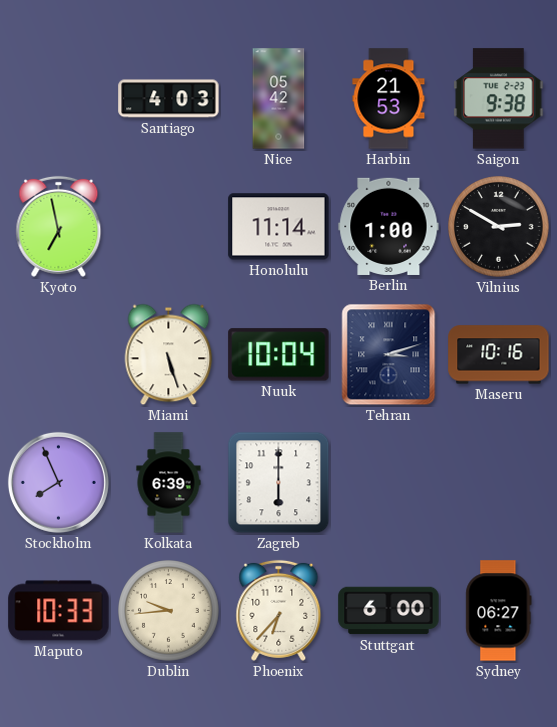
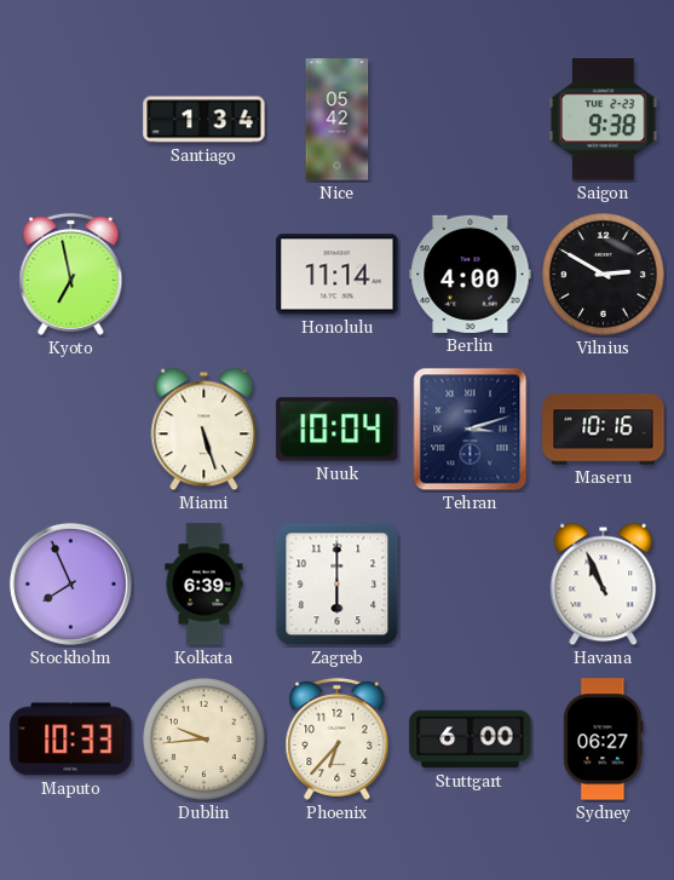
Santiago: 4:03 -> 1:34
Harbin: 21:53 -> none
Berlin: 1:00 -> 4:00
Havana: none -> 10:56
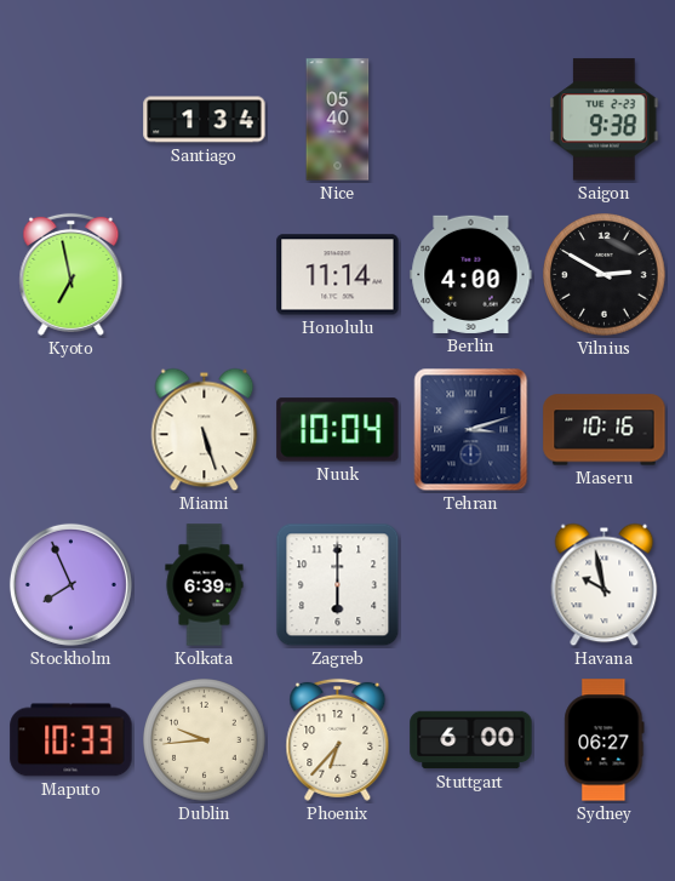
Nice: 05:42 -> 05:40
Havana: 10:56 -> 9:58
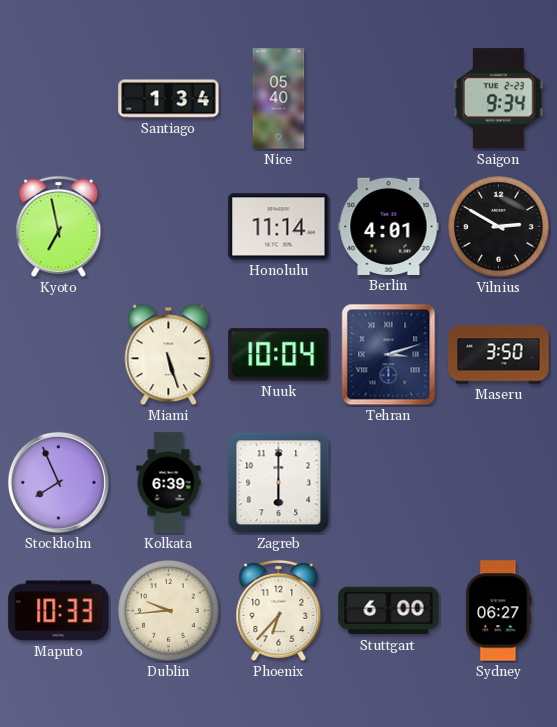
Saigon: 9:38 -> 9:34
Berlin: 4:00 -> 4:01
Maseru: 10:16 -> 3:50
Havana: 9:58 -> none
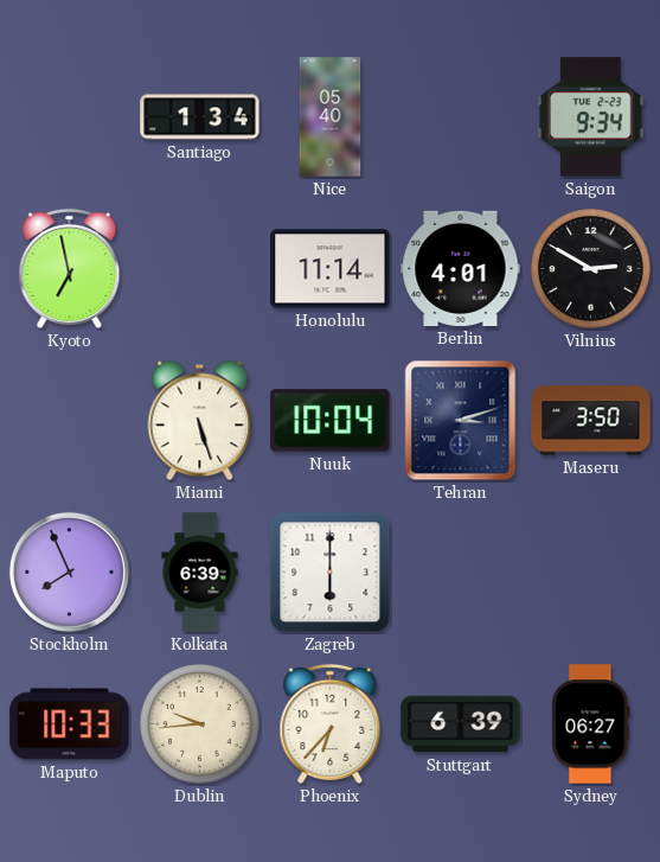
Stuttgart: 6:00 -> 6:39
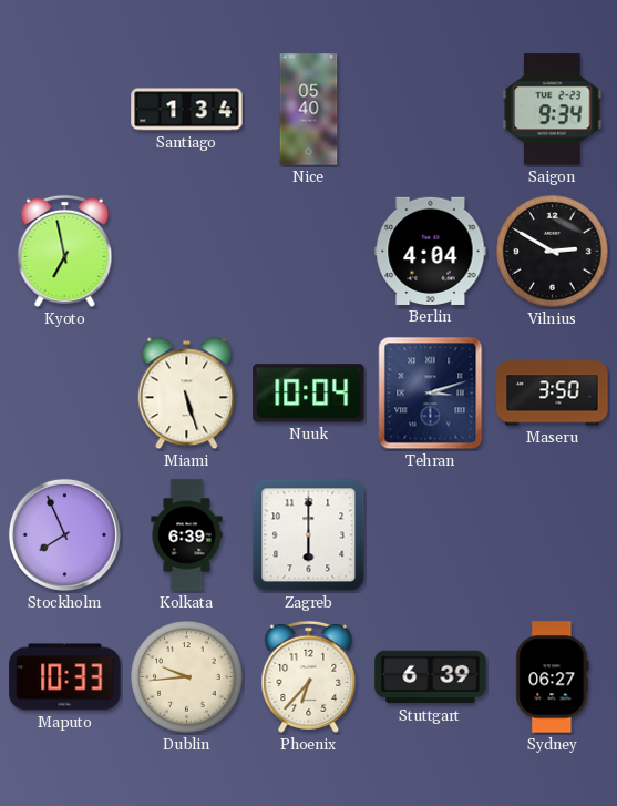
Honolulu: 11:14 -> none
Berlin: 4:01 -> 4:04
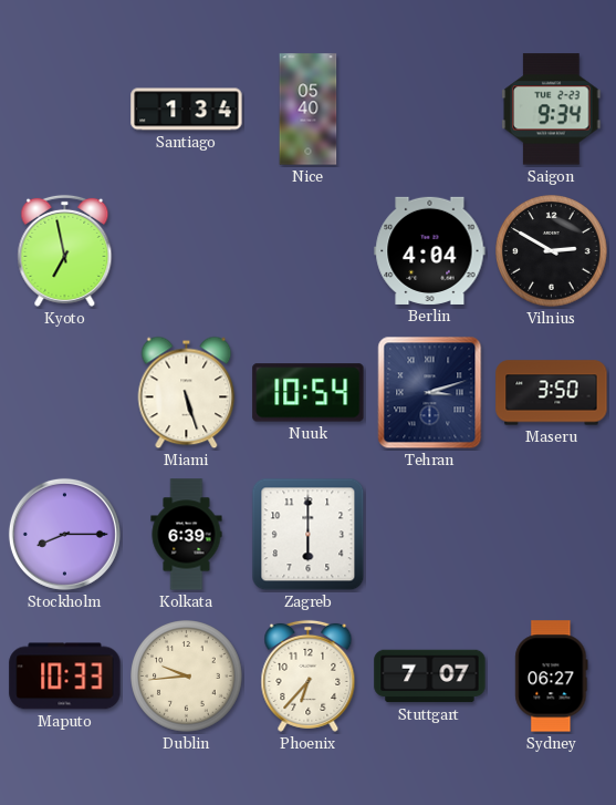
Nuuk: 10:04 -> 10:54
Stockholm: 7:56 -> 8:15
Stuttgart: 6:39 -> 7:07
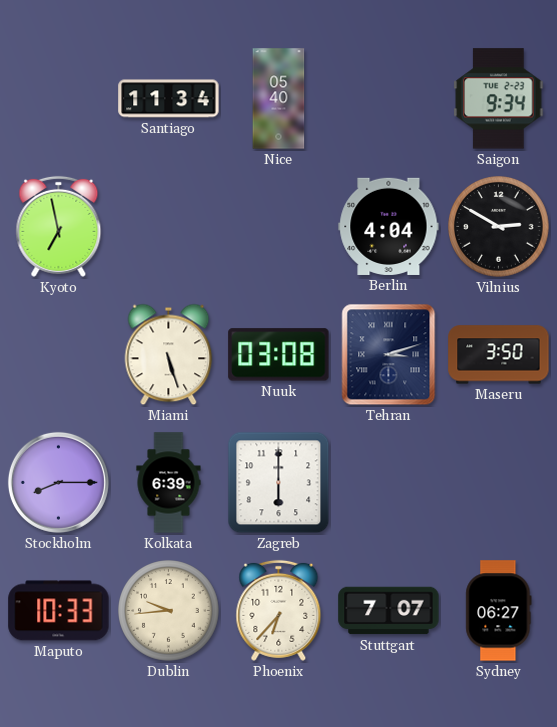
Santiago: 1:34 -> 11:34
Nuuk: 10:54 -> 03:08
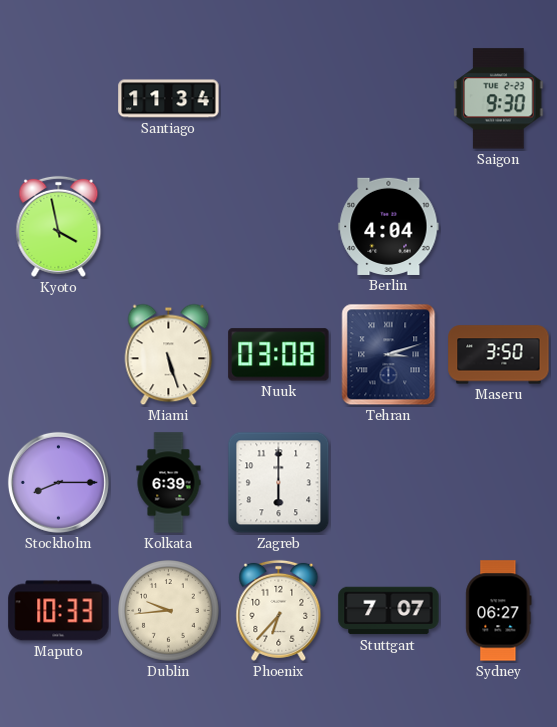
Nice: 05:40 -> none
Saigon: 9:34 -> 9:30
Kyoto: 6:58 -> 3:58
Vilnius: 2:50 -> none
